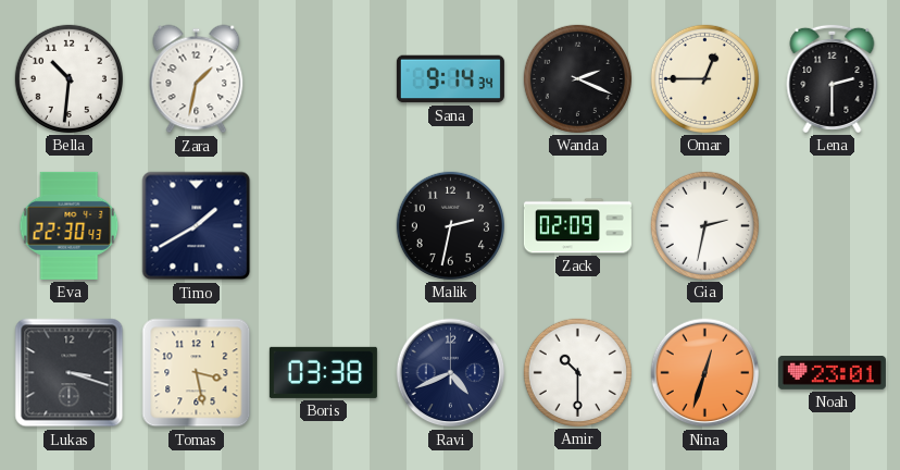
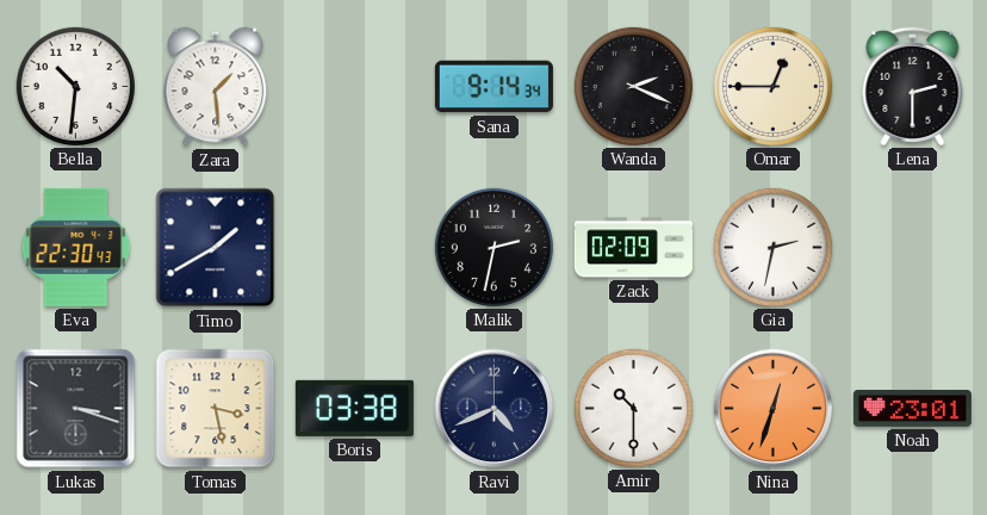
Zara: 1:32 -> 1:29
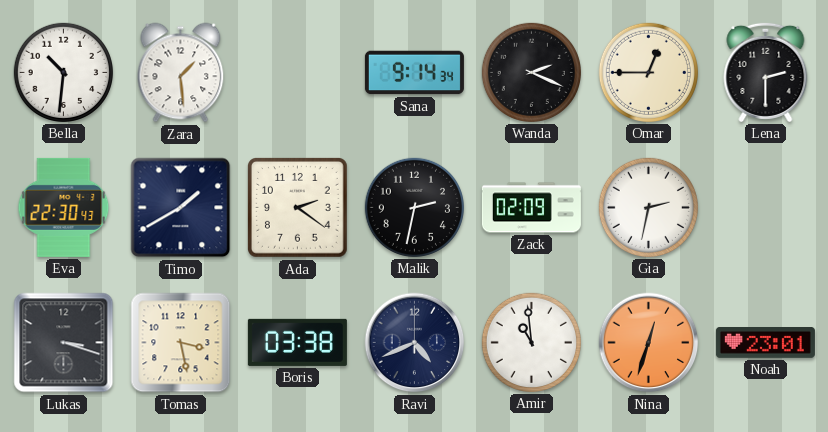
Ada: none -> 2:21
Amir: 10:30 -> 10:59
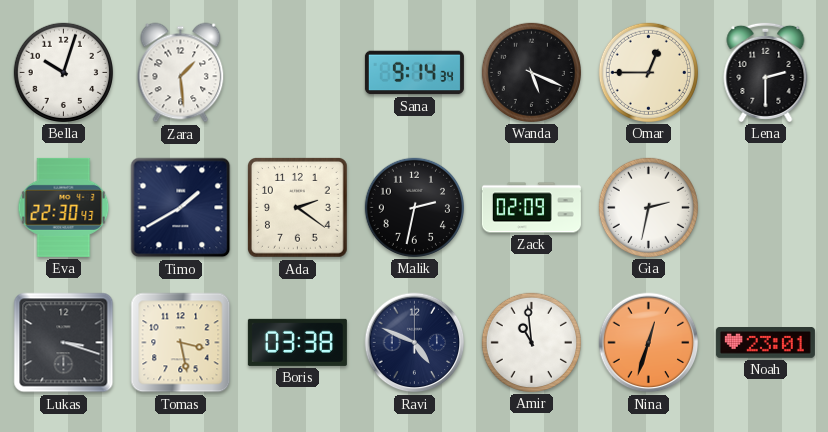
Bella: 10:31 -> 10:03
Wanda: 2:19 -> 5:19
Ravi: 4:41 -> 4:49
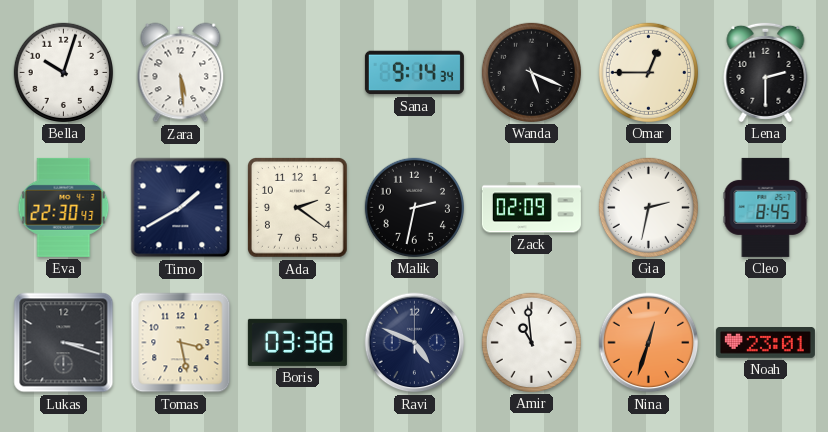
Zara: 1:29 -> 5:29
Cleo: none -> 8:45
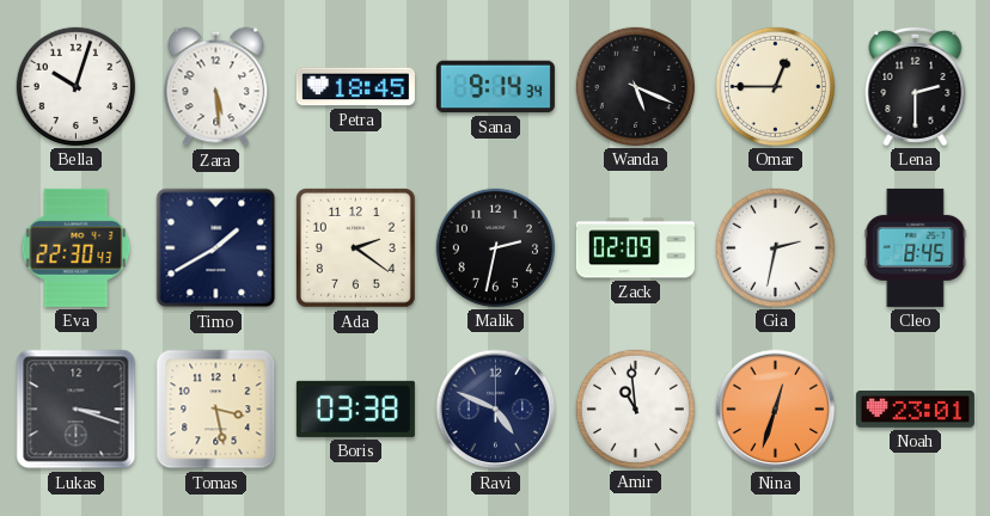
Petra: none -> 18:45
